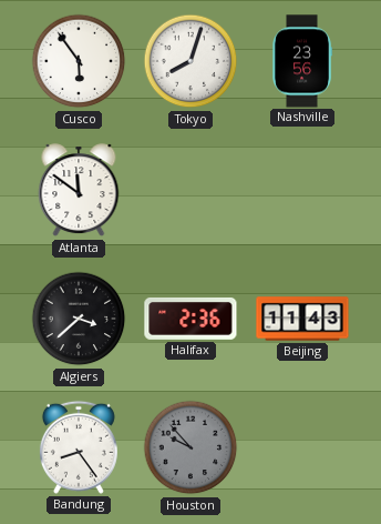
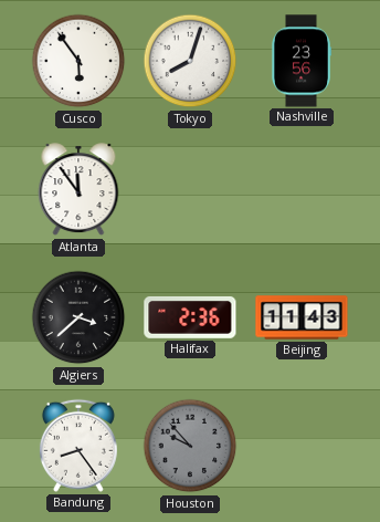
Atlanta: 11:51 -> 11:54
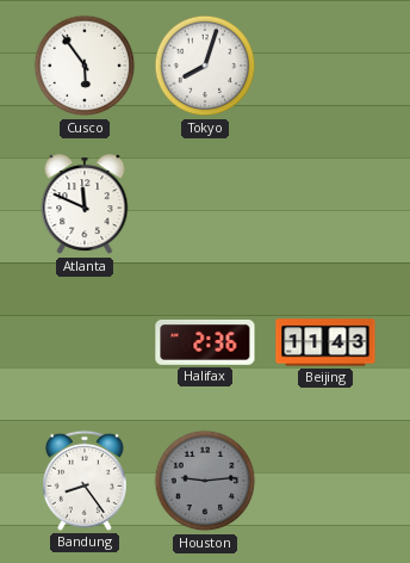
Nashville: 23:56 -> none
Atlanta: 11:54 -> 11:49
Algiers: 3:38 -> none
Houston: 9:53 -> 9:14
